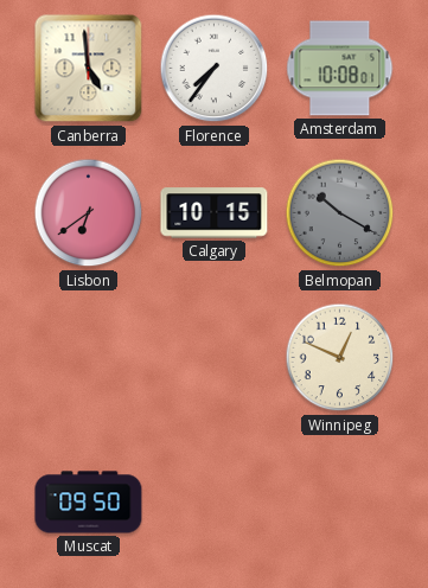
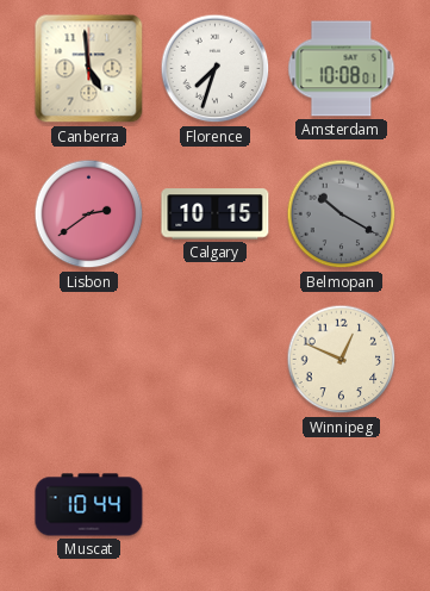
Florence: 7:36 -> 7:33
Lisbon: 6:39 -> 2:39
Muscat: 09:50 -> 10:44
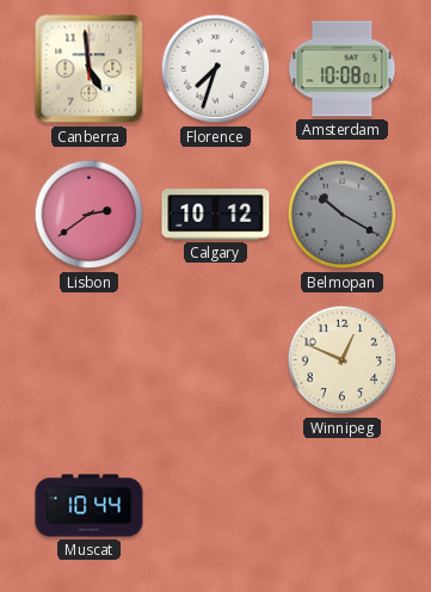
Calgary: 10:15 -> 10:12
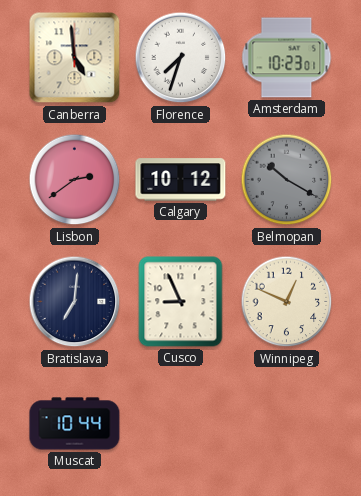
Amsterdam: 10:08 -> 10:23
Bratislava: none -> 7:01
Cusco: none -> 8:56
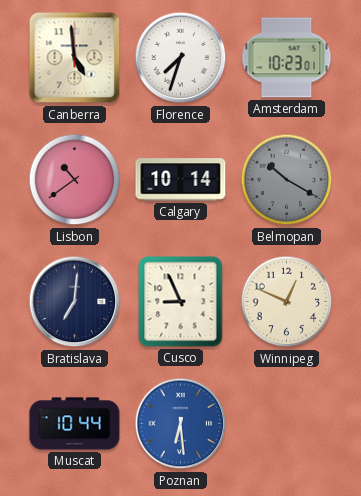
Lisbon: 2:39 -> 10:39
Calgary: 10:12 -> 10:14
Poznan: none -> 6:29
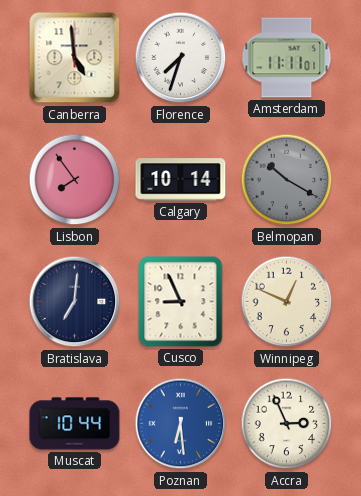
Amsterdam: 10:23 -> 11:11
Lisbon: 10:39 -> 7:54
Accra: none -> 2:56
